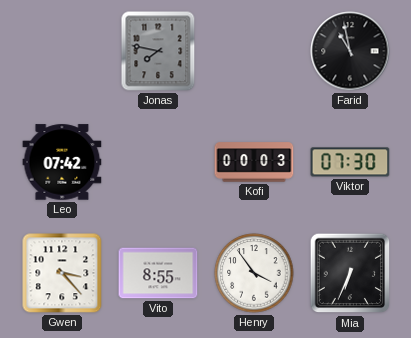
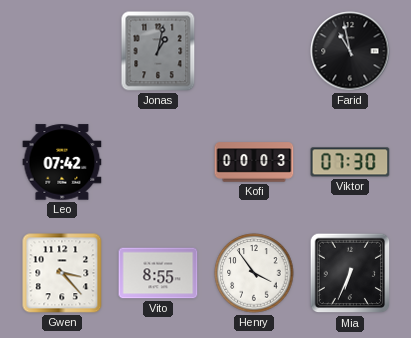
Jonas: 7:47 -> 1:02
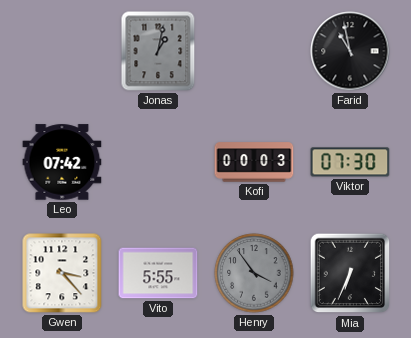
Vito: 8:55 -> 5:55
Henry dial: white -> grey
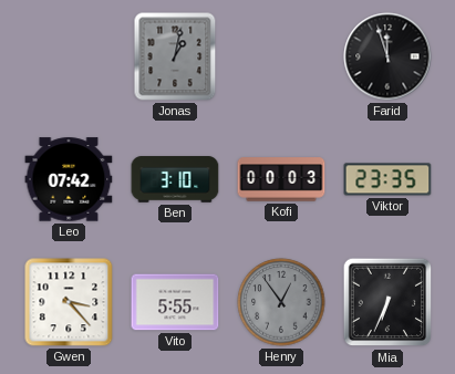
Farid: 10:58 -> 11:57
Ben: none -> 3:10
Viktor: 07:30 -> 23:35
Henry: 3:54 -> 12:54
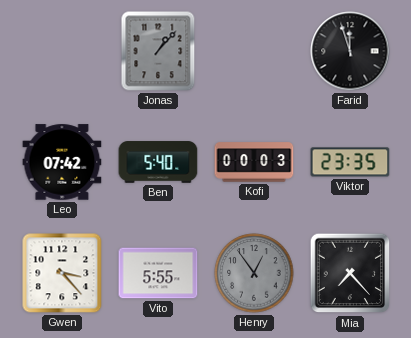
Jonas: 1:02 -> 1:07
Ben: 3:10 -> 5:40
Mia: 6:34 -> 7:23
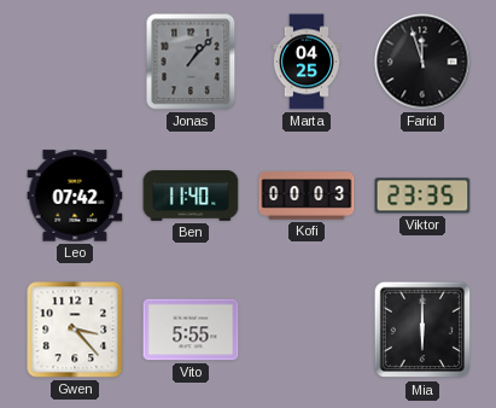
Marta: none -> 04:25
Ben: 5:40 -> 11:40
Henry: 12:54 -> none
Mia: 7:23 -> 6:00
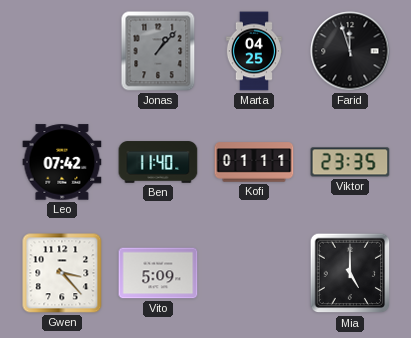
Kofi: 00:03 -> 01:11
Vito: 5:55 -> 5:09
Mia: 6:00 -> 5:00
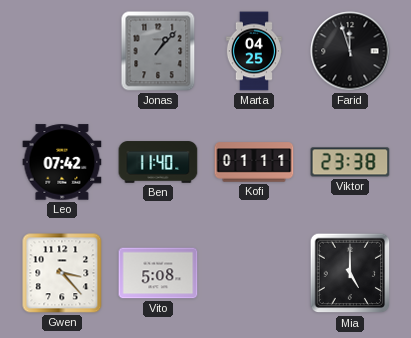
Viktor: 23:35 -> 23:38
Vito: 5:09 -> 5:08
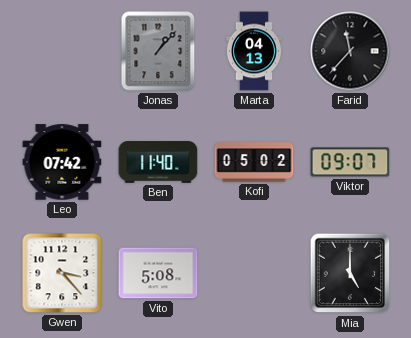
Marta: 04:25 -> 04:13
Farid: 11:57 -> 11:37
Kofi: 01:11 -> 05:02
Viktor: 23:38 -> 09:07
